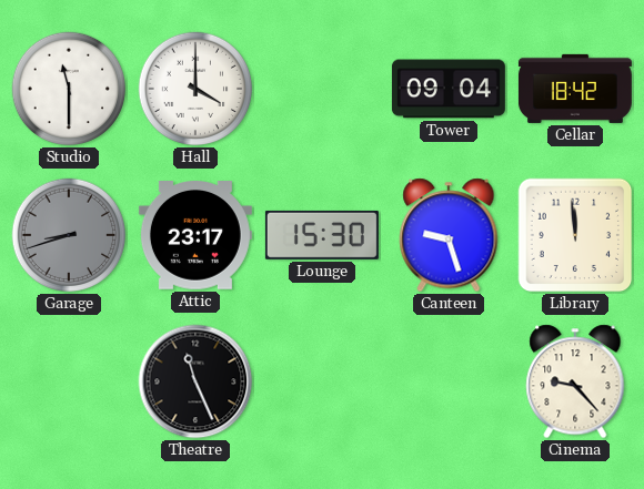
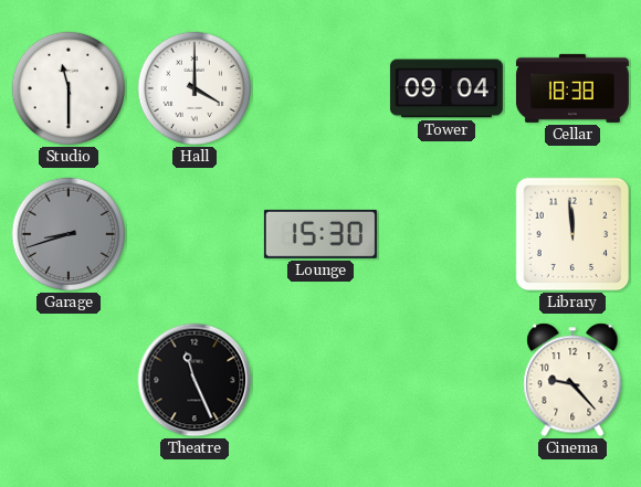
Cellar: 18:42 -> 18:38
Attic: 23:17 -> none
Canteen: 9:27 -> none
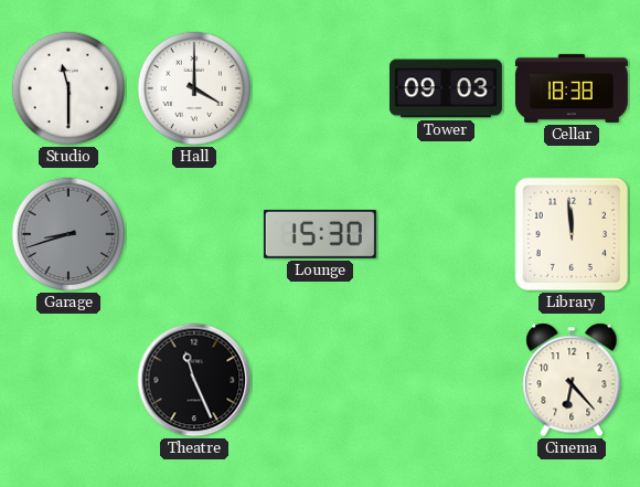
Tower: 09:04 -> 09:03
Cinema: 9:23 -> 6:23
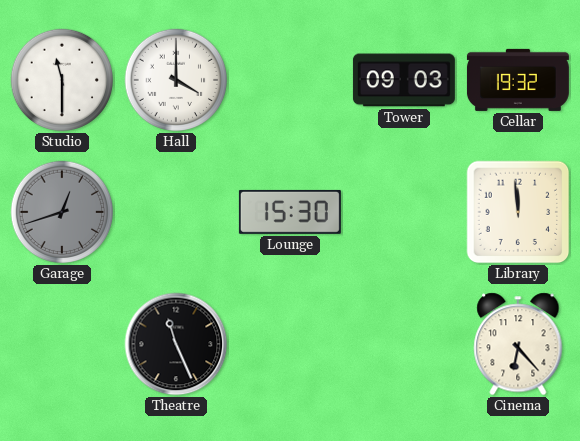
Cellar: 18:38 -> 19:32
Garage: 8:42 -> 12:42
